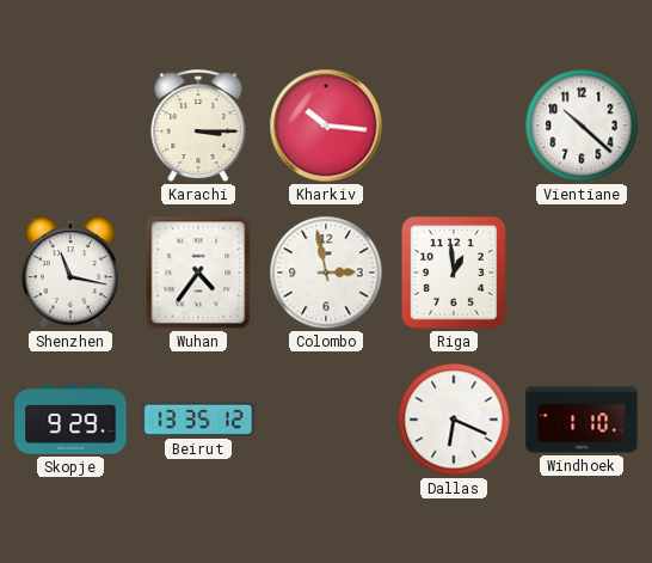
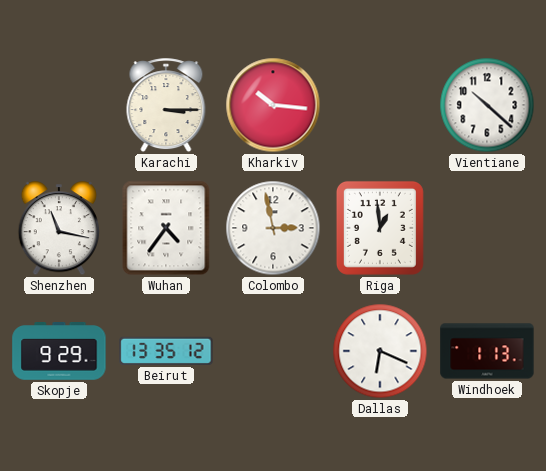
Windhoek: 1:10 -> 1:13
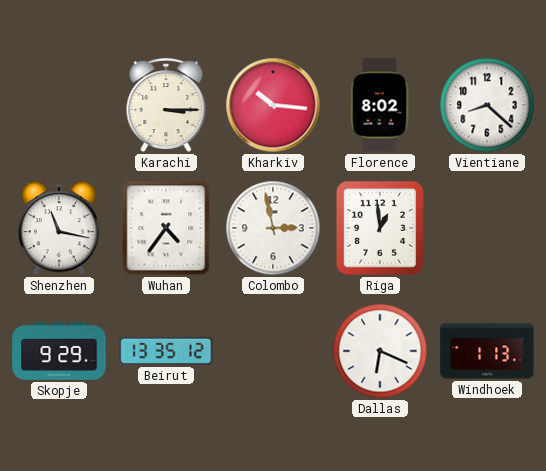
Florence: none -> 8:02
Vientiane: 10:22 -> 8:22
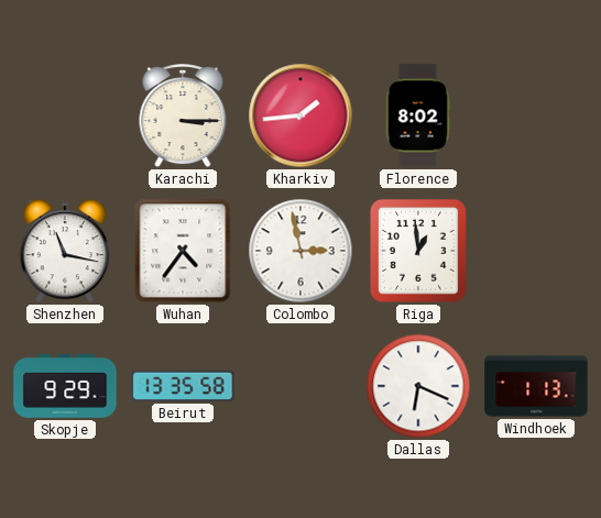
Kharkiv: 10:16 -> 1:44
Vientiane: 8:22 -> none
Beirut: 13:35:12 -> 13:35:58
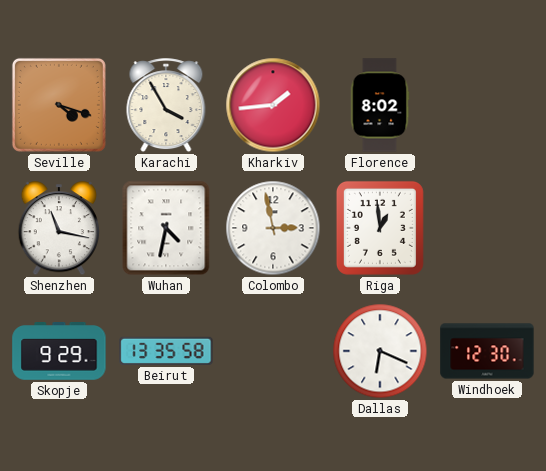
Seville: none -> 4:18
Karachi: 3:15 -> 3:55
Wuhan: 4:36 -> 4:32
Windhoek: 1:13 -> 12:30
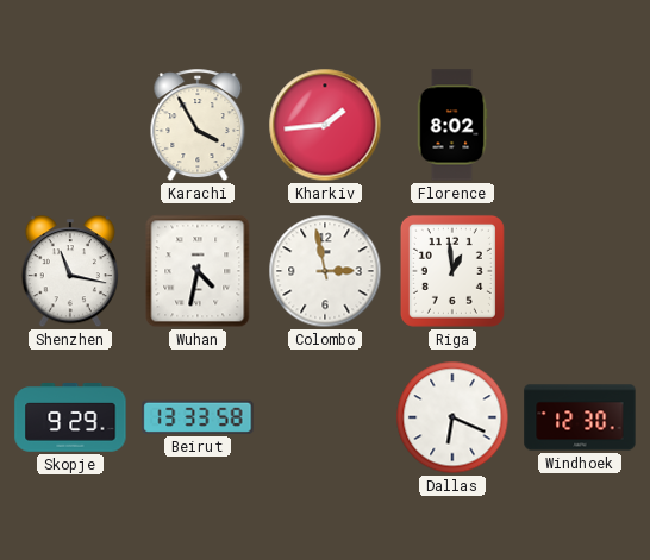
Seville: 4:18 -> none
Beirut: 13:35 -> 13:33
